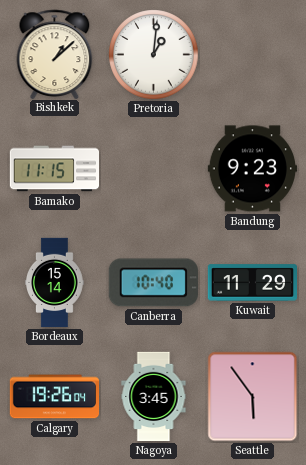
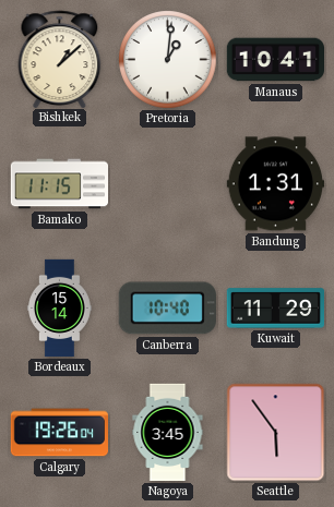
Manaus: none -> 10:41
Bandung: 9:23 -> 1:31
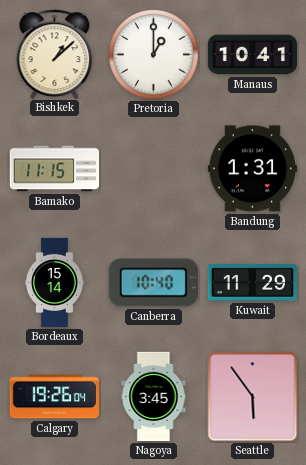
Pretoria: 1:01 -> 1:00
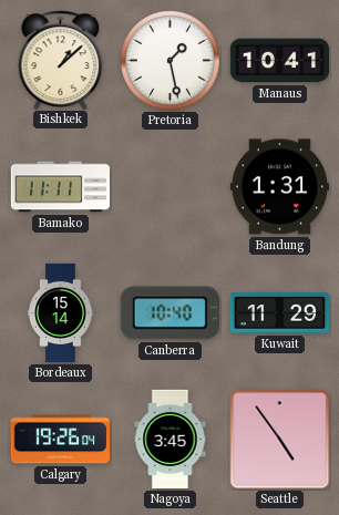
Pretoria: 1:00 -> 1:28
Bamako: 11:15 -> 11:11
Seattle: 5:54 -> 4:54
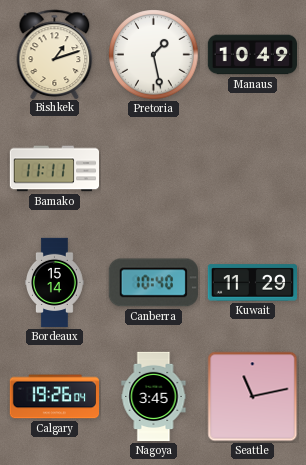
Bishkek: 1:08 -> 1:12
Manaus: 10:41 -> 10:49
Bandung: 1:31 -> none
Seattle: 4:54 -> 11:13
